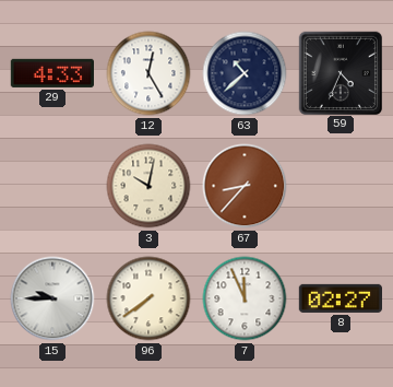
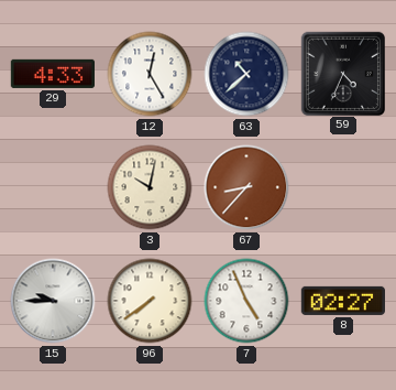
7: 11:56 -> 4:56
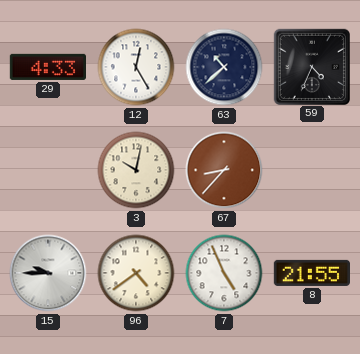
96: 7:39 -> 4:39
8: 02:27 -> 21:55
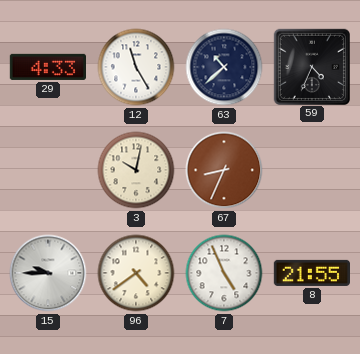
12: 12:25 -> 11:25
67: 8:37 -> 8:34
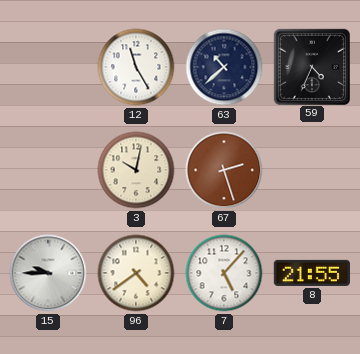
29: 4:33 -> none
67: 8:34 -> 2:27
7: 4:56 -> 5:07
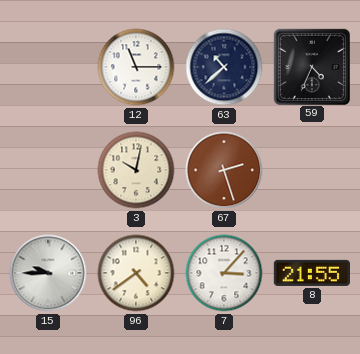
12: 11:25 -> 11:15
7: 5:07 -> 3:07
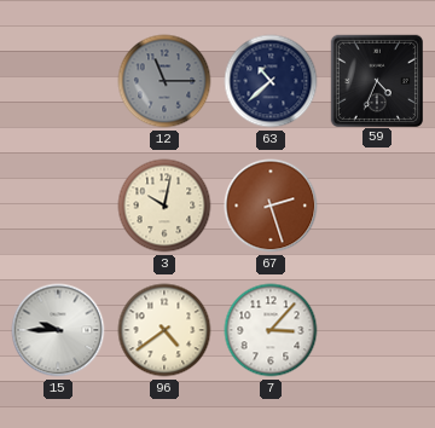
12 dial: white -> grey
8: 21:55 -> none
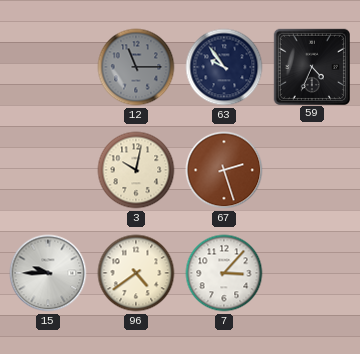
63: 10:38 -> 9:54
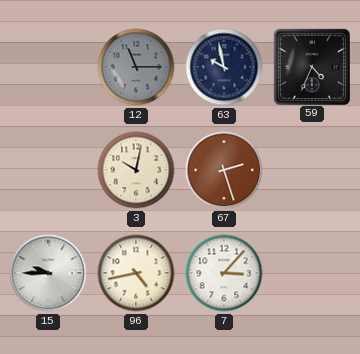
63: 9:54 -> 9:58
96: 4:39 -> 4:43
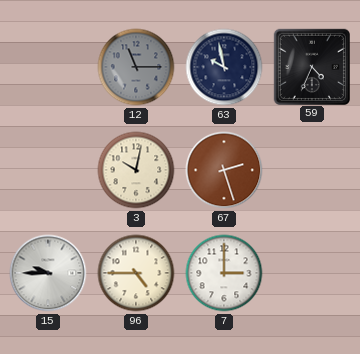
96: 4:43 -> 4:45
7: 3:07 -> 3:00
